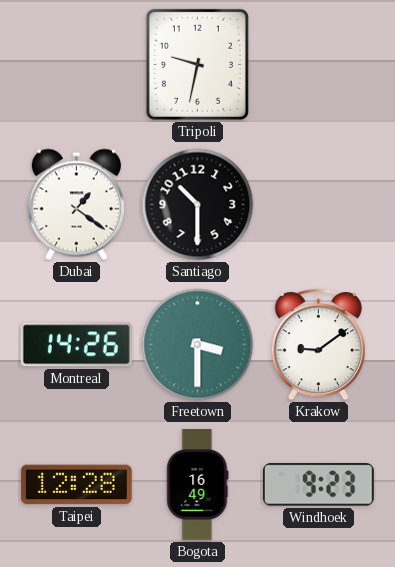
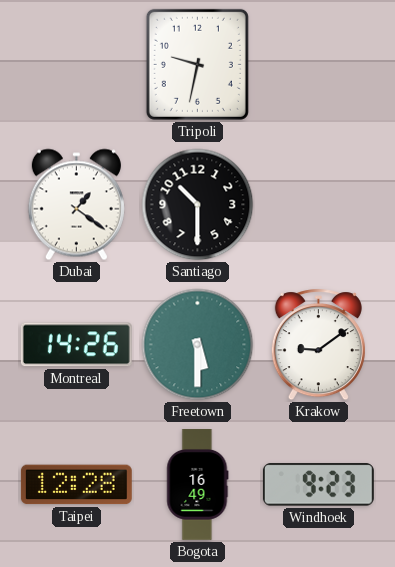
Freetown: 3:30 -> 5:30
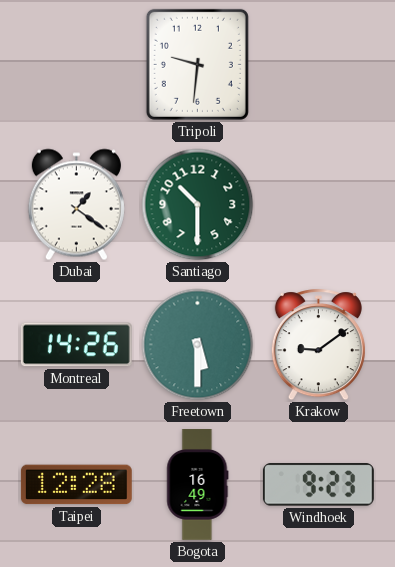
Tripoli: 9:32 -> 9:31
Santiago dial: black -> green
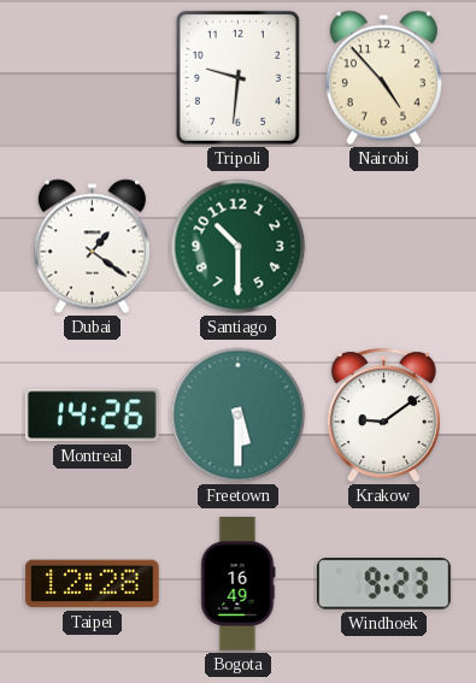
Nairobi: none -> 4:53
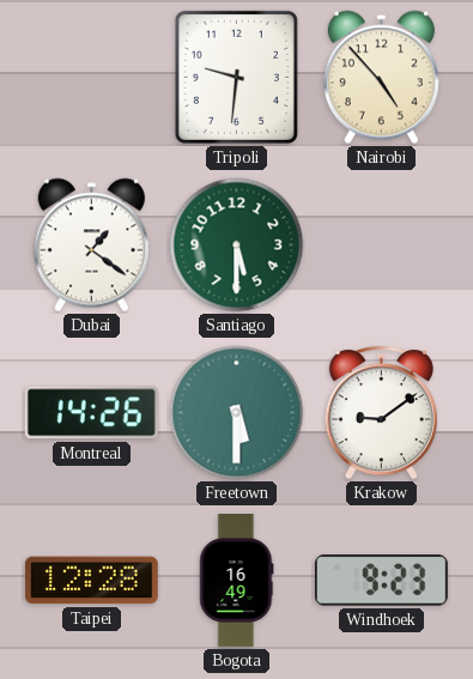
Santiago: 10:30 -> 5:30
